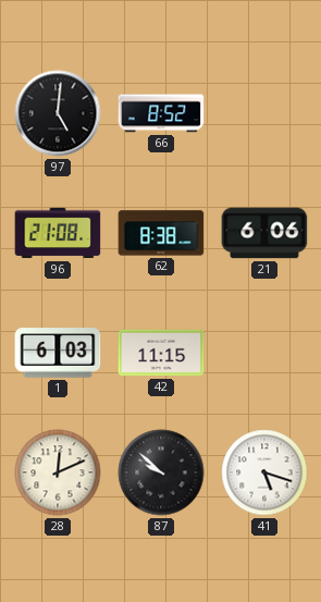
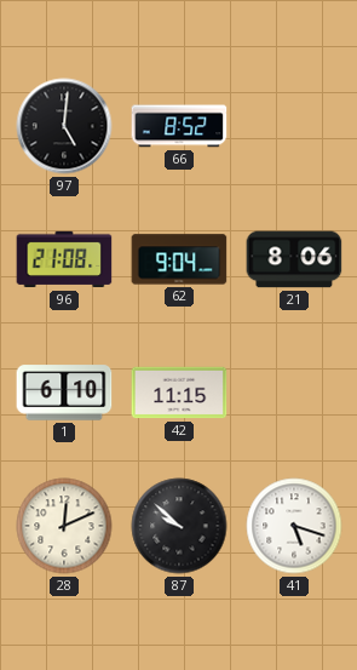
62: 8:38 -> 9:04
21: 6:06 -> 8:06
1: 6:03 -> 6:10
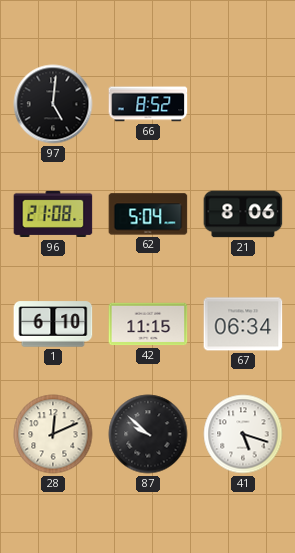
62: 9:04 -> 5:04
67: none -> 06:34
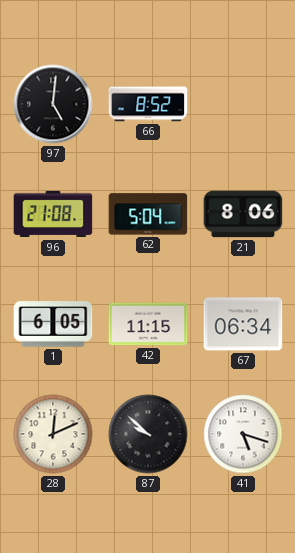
1: 6:10 -> 6:05
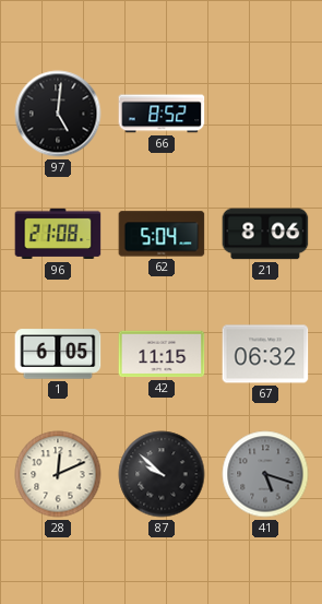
67: 06:34 -> 06:32
41 dial: white -> grey
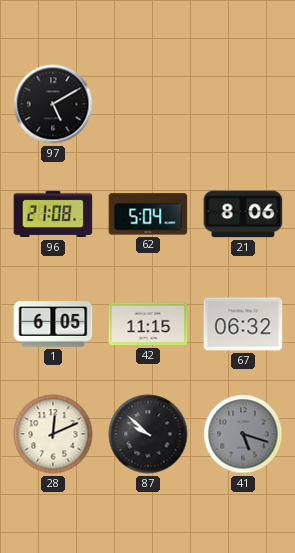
97: 5:01 -> 5:10
66: 8:52 -> none
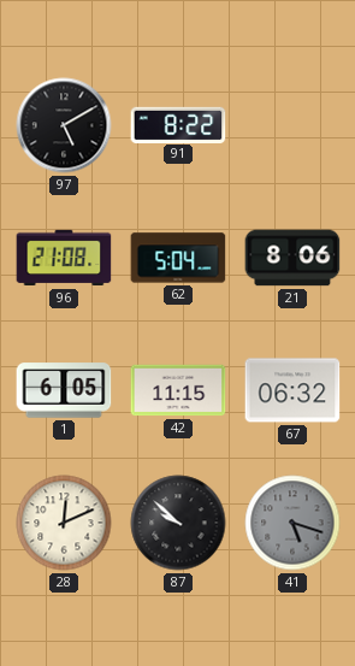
91: none -> 8:22
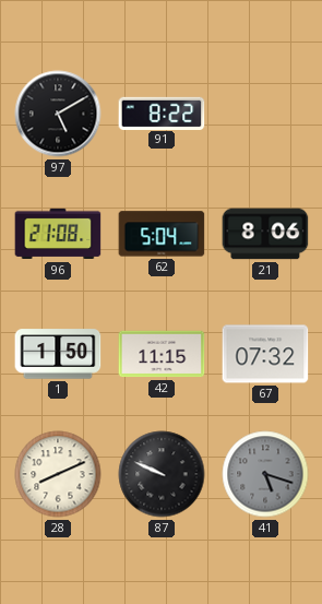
1: 6:05 -> 1:50
67: 06:32 -> 07:32
28: 12:11 -> 8:11
87: 9:52 -> 9:49
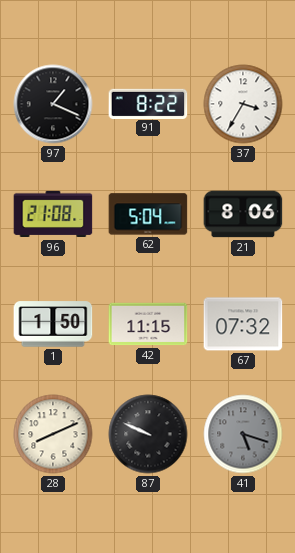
97: 5:10 -> 1:19
37: none -> 3:35
